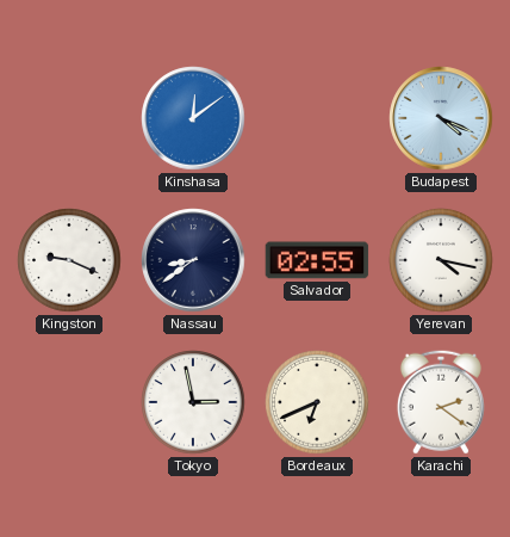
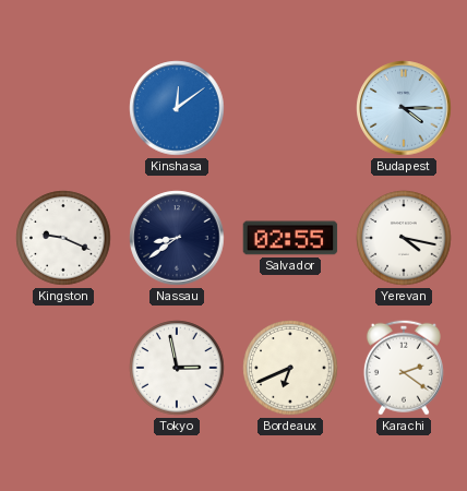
Budapest: 4:19 -> 4:15
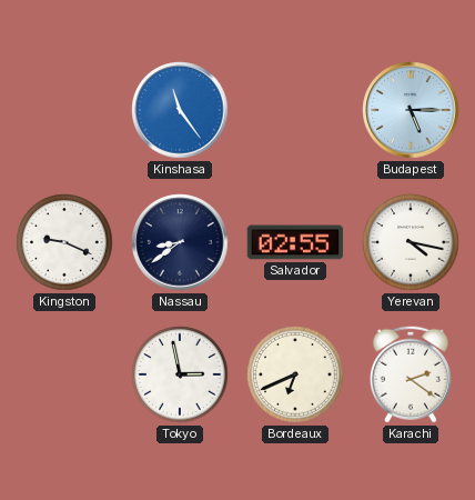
Kinshasa: 12:09 -> 11:24
Budapest: 4:15 -> 5:15
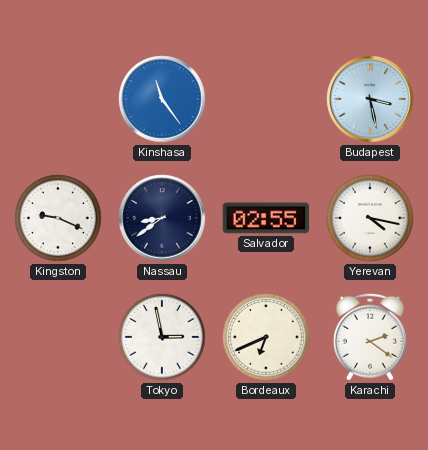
Budapest: 5:15 -> 3:28
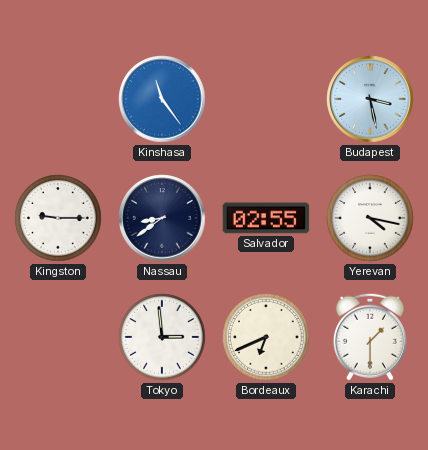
Kingston: 9:19 -> 9:15
Tokyo: 2:58 -> 2:59
Karachi: 2:21 -> 1:30
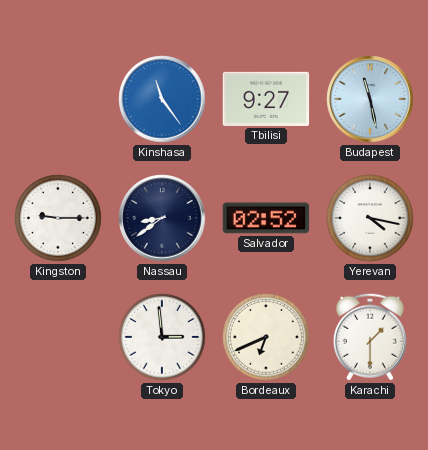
Tbilisi: none -> 9:27
Budapest: 3:28 -> 11:28
Salvador: 02:55 -> 02:52
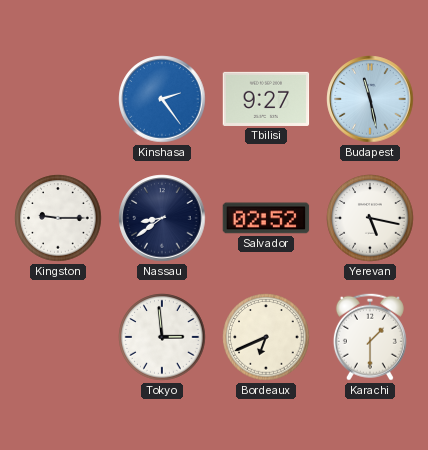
Kinshasa: 11:24 -> 2:24
Yerevan: 4:17 -> 5:17
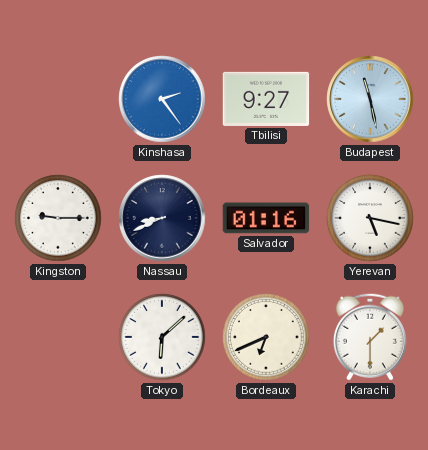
Nassau: 8:39 -> 8:41
Salvador: 02:52 -> 01:16
Tokyo: 2:59 -> 6:08
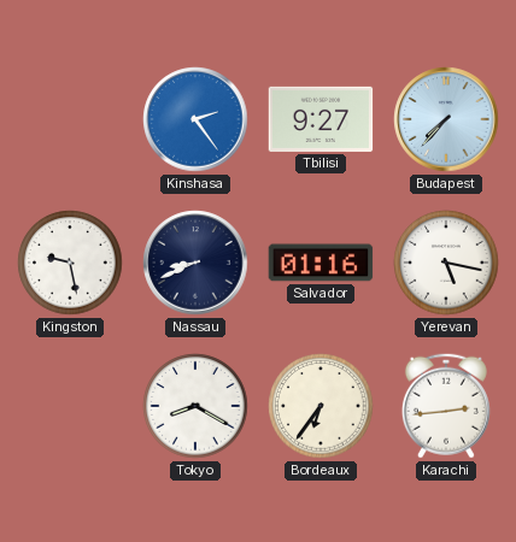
Budapest: 11:28 -> 7:37
Kingston: 9:15 -> 9:28
Tokyo: 6:08 -> 8:20
Bordeaux: 6:41 -> 6:36
Karachi: 1:30 -> 2:44
